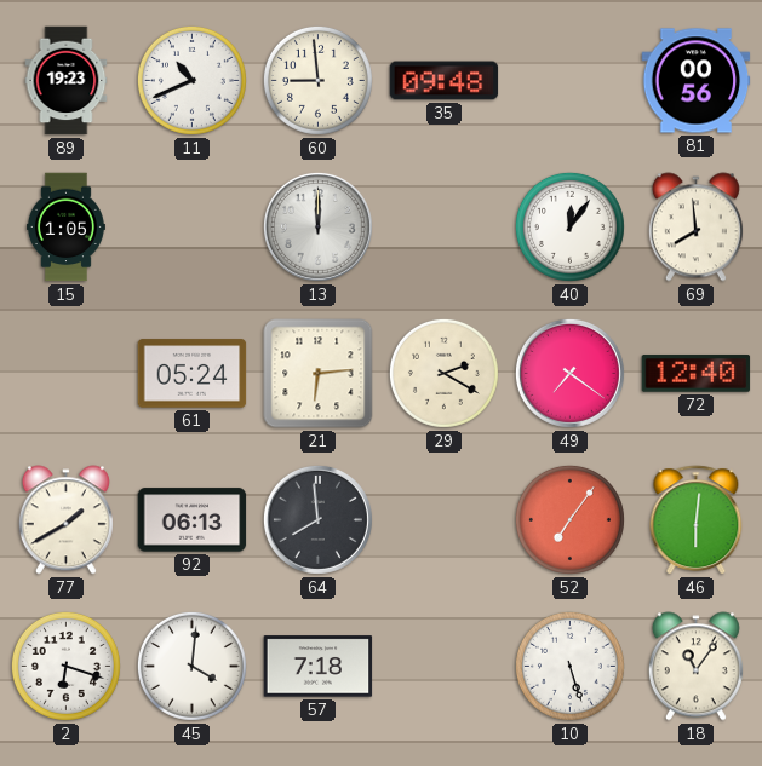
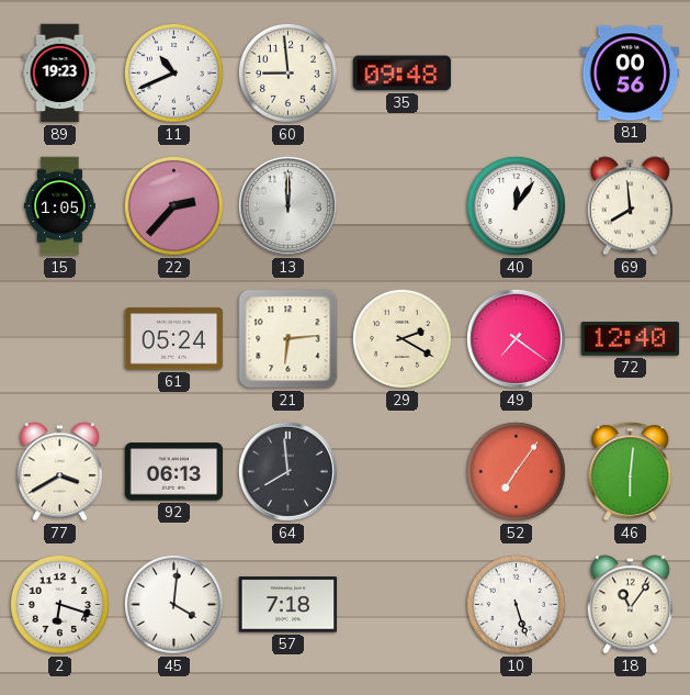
22: none -> 2:37
77: 1:40 -> 3:40
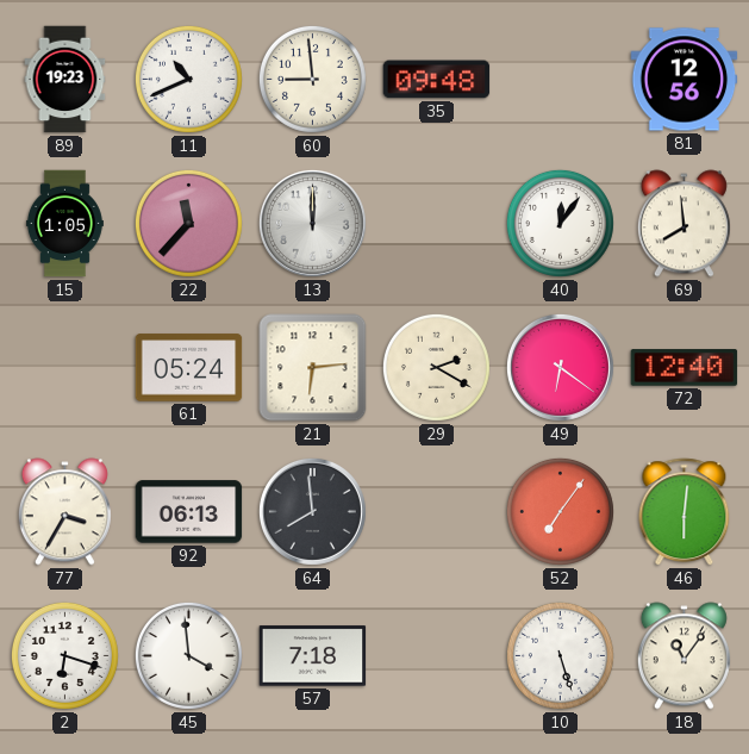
81: 00:56 -> 12:56
22: 2:37 -> 11:37
49: 7:21 -> 6:21
77: 3:40 -> 3:35
45: 4:01 -> 3:59
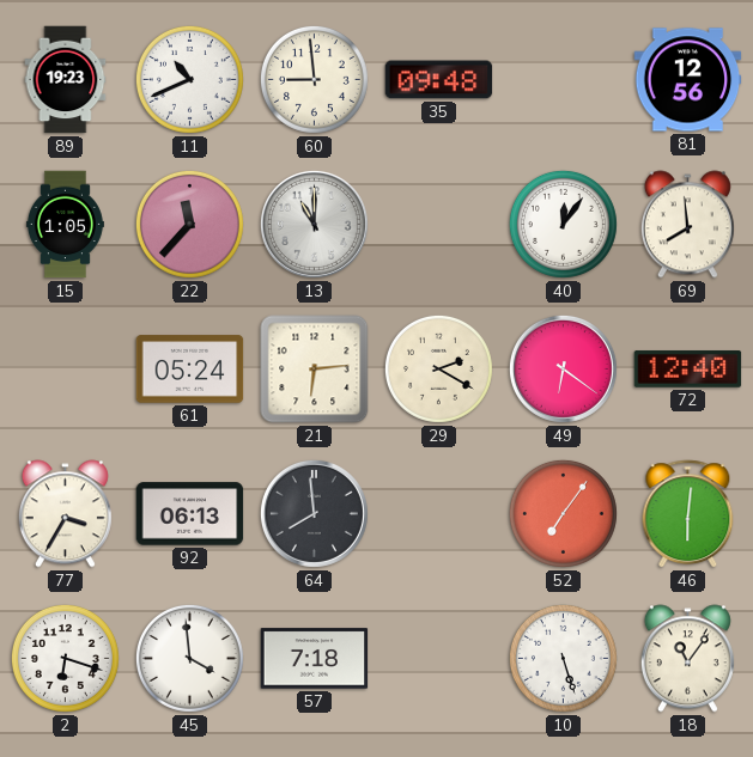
13: 12:00 -> 11:00
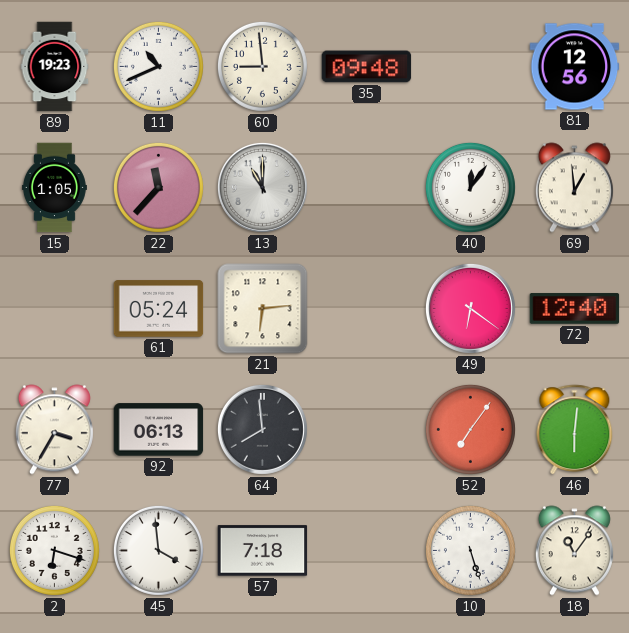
69: 7:59 -> 12:59
29: 2:20 -> none
